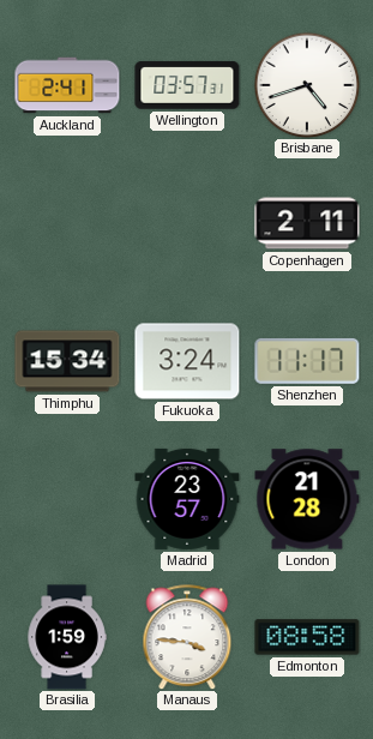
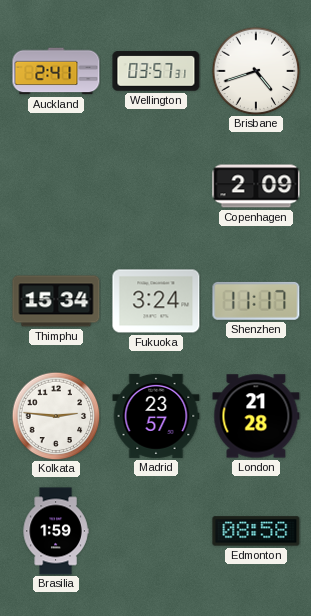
Copenhagen: 2:11 -> 2:09
Kolkata: none -> 2:46
Manaus: 3:46 -> none
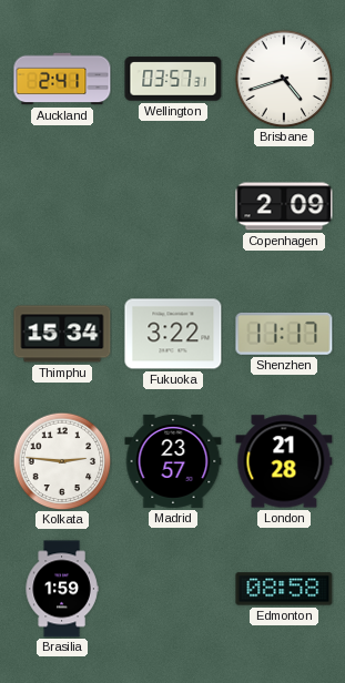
Fukuoka: 3:24 -> 3:22
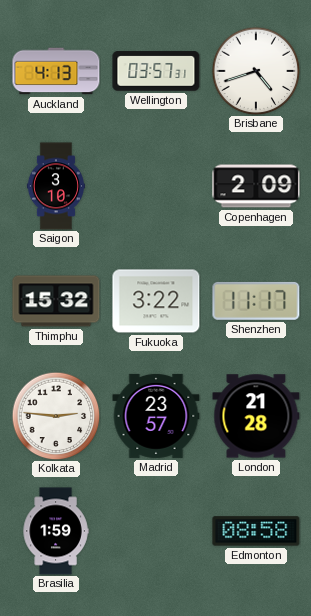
Auckland: 2:41 -> 4:13
Saigon: none -> 3:10
Thimphu: 15:34 -> 15:32
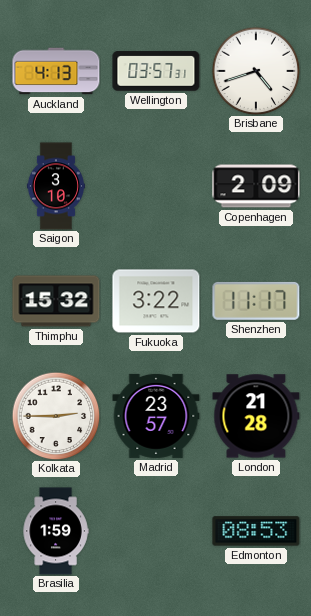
Kolkata: 2:46 -> 2:45
Edmonton: 08:58 -> 08:53
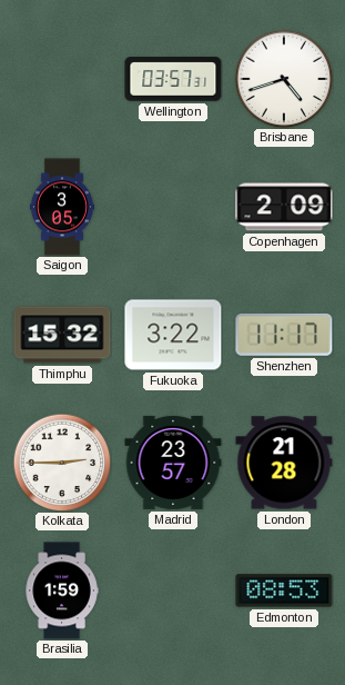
Auckland: 4:13 -> none
Saigon: 3:10 -> 3:05
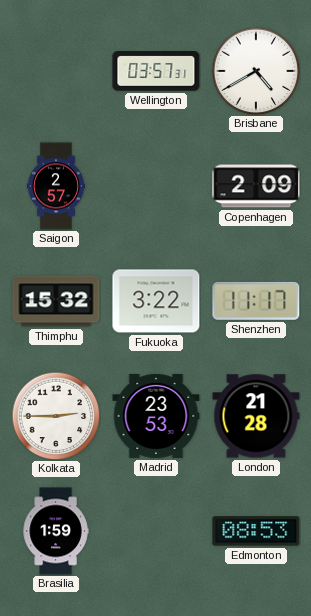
Brisbane: 4:42 -> 4:40
Saigon: 3:05 -> 2:57
Madrid: 23:57 -> 23:53
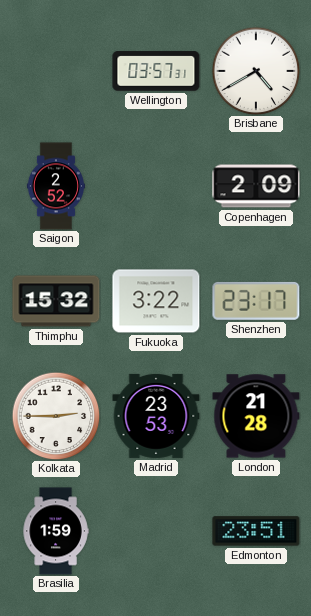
Saigon: 2:57 -> 2:52
Shenzhen: 11:17 -> 23:17
Edmonton: 08:53 -> 23:51
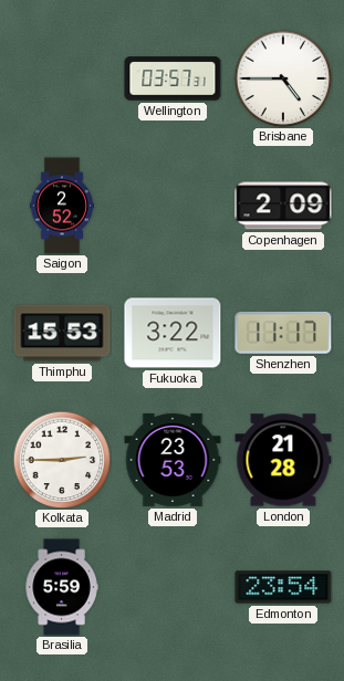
Brisbane: 4:40 -> 4:45
Thimphu: 15:32 -> 15:53
Shenzhen: 23:17 -> 11:17
Brasilia: 1:59 -> 5:59
Edmonton: 23:51 -> 23:54
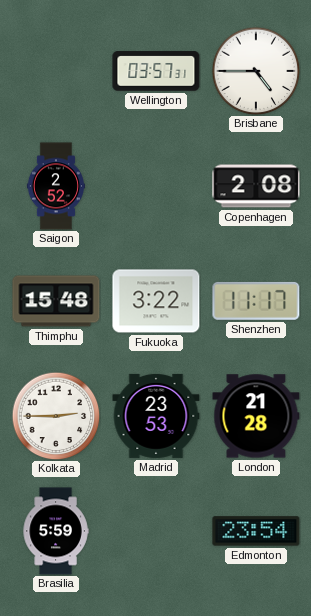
Copenhagen: 2:09 -> 2:08
Thimphu: 15:53 -> 15:48
